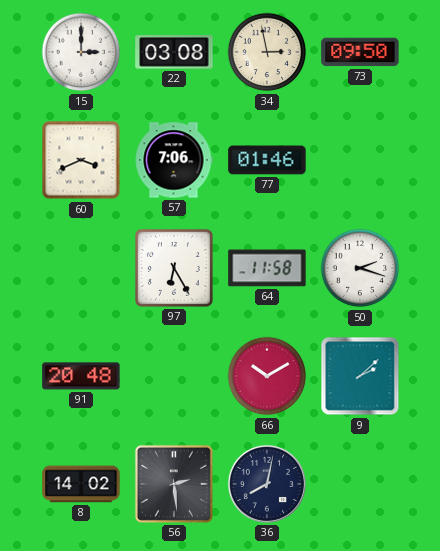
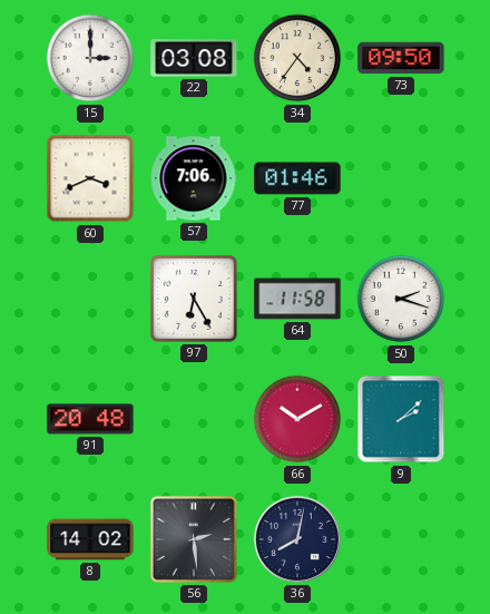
34: 2:58 -> 4:36
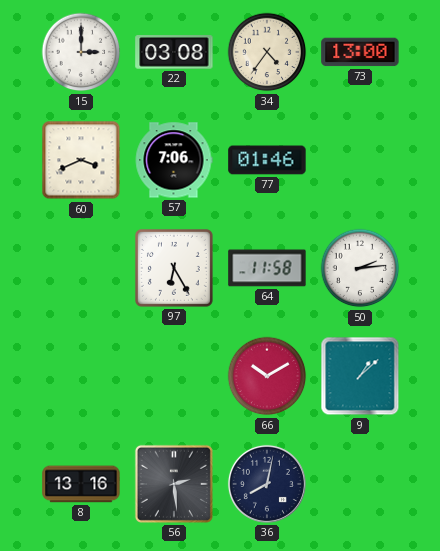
73: 09:50 -> 13:00
50: 2:18 -> 2:14
91: 20:48 -> none
9: 2:08 -> 1:08
8: 14:02 -> 13:16
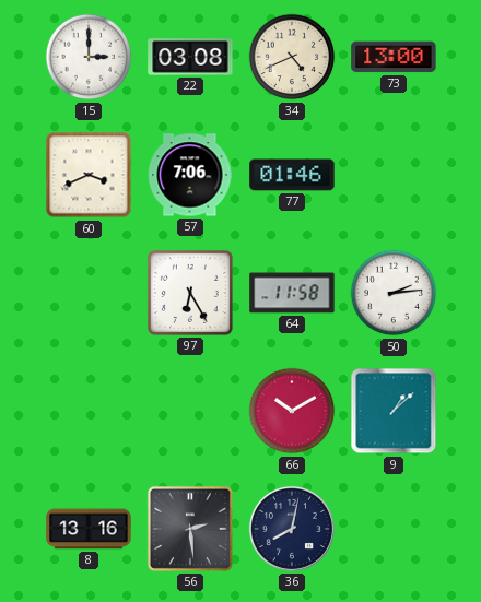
34: 4:36 -> 4:41
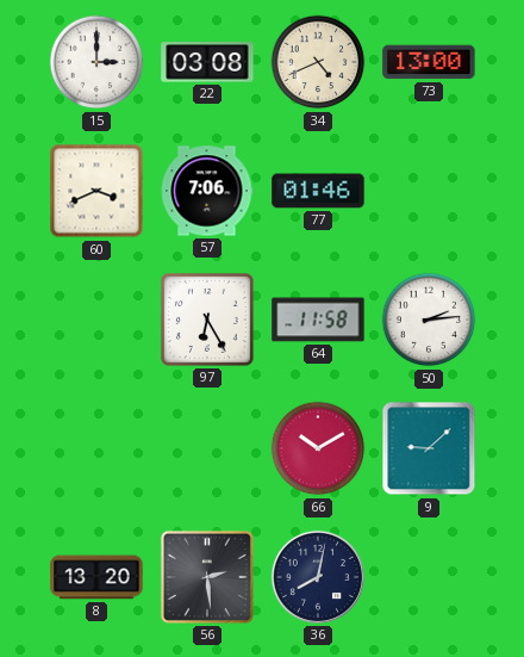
9: 1:08 -> 9:08
8: 13:16 -> 13:20
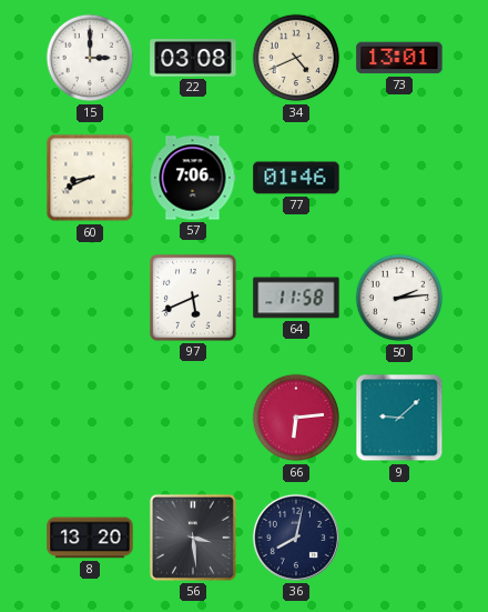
73: 13:00 -> 13:01
60: 3:41 -> 8:41
97: 6:25 -> 5:41
66: 10:10 -> 6:14
56: 2:29 -> 3:29
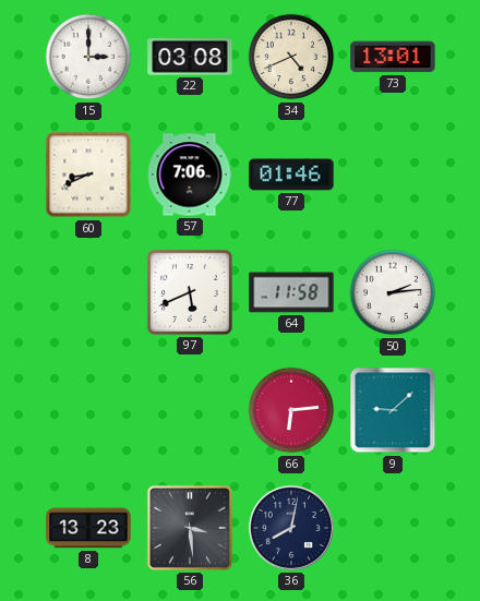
8: 13:20 -> 13:23
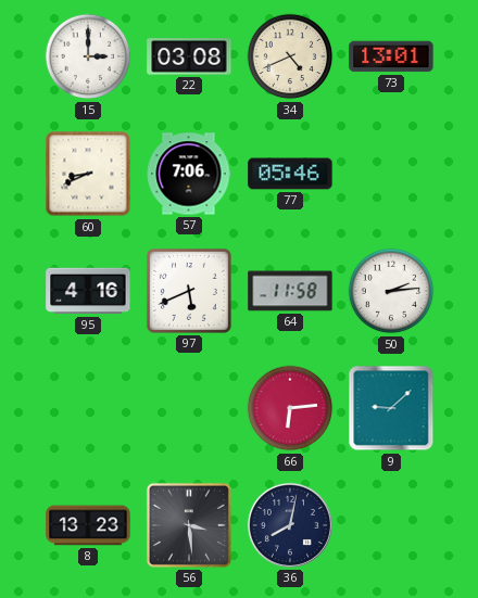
77: 01:46 -> 05:46
95: none -> 4:16
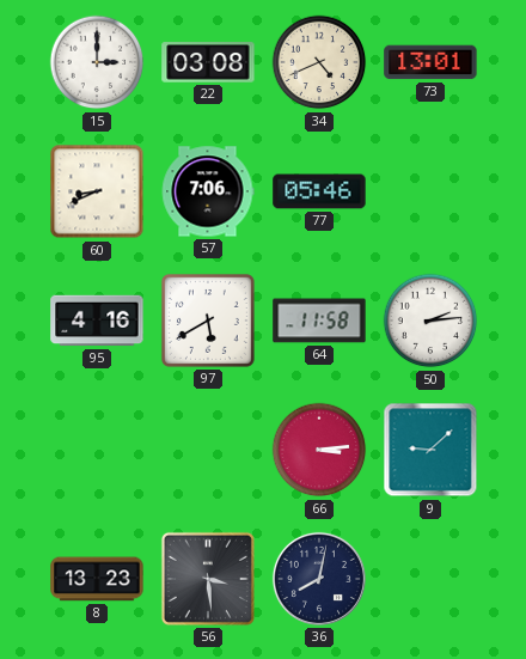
97: 5:41 -> 5:40
66: 6:14 -> 3:14
